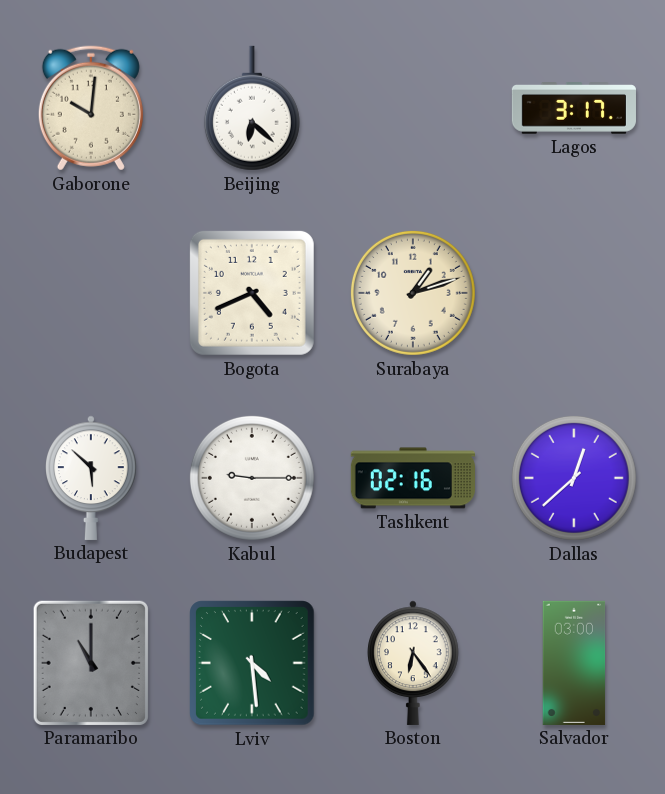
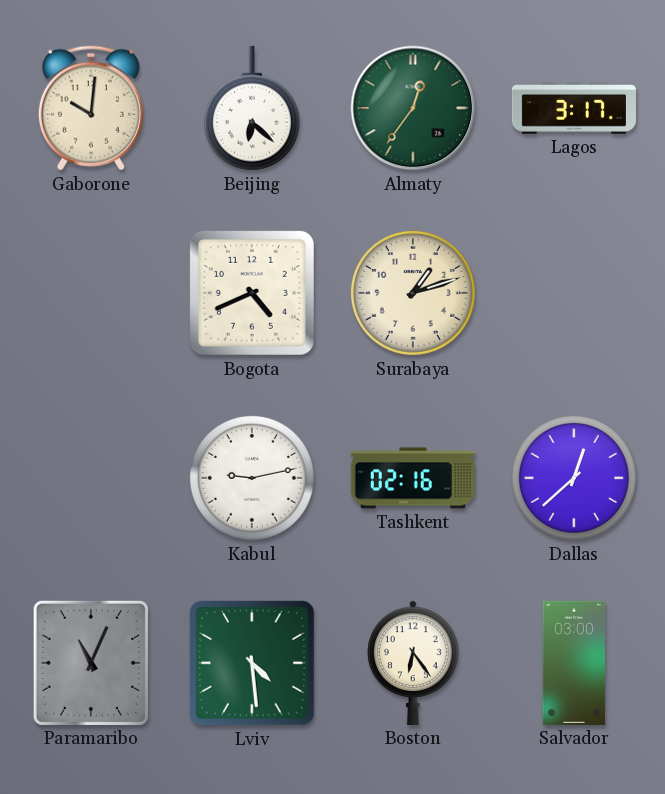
Almaty: none -> 12:36
Budapest: 5:52 -> none
Kabul: 9:15 -> 9:13
Paramaribo: 11:00 -> 11:04
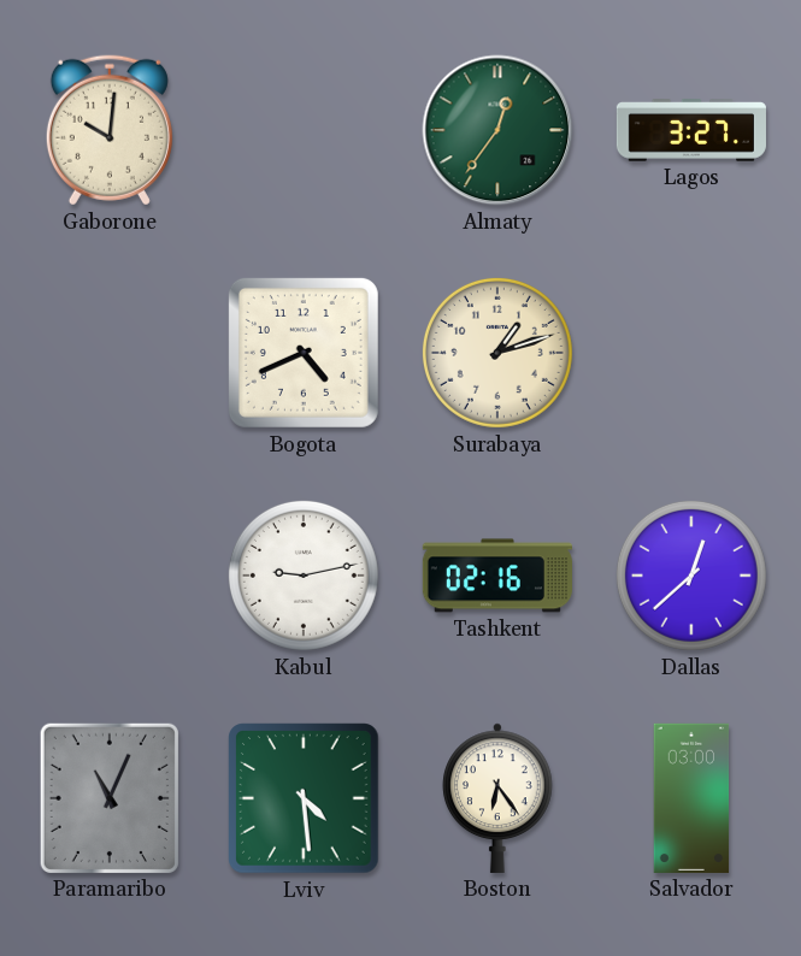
Beijing: 6:22 -> none
Lagos: 3:17 -> 3:27
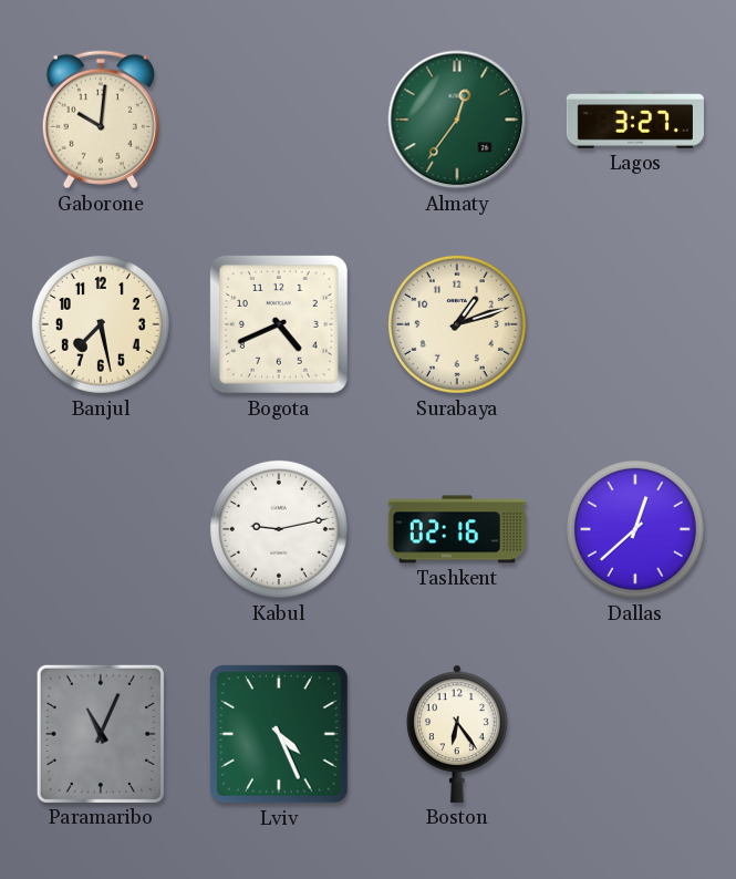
Banjul: none -> 7:28
Lviv: 4:29 -> 4:26
Salvador: 03:00 -> none
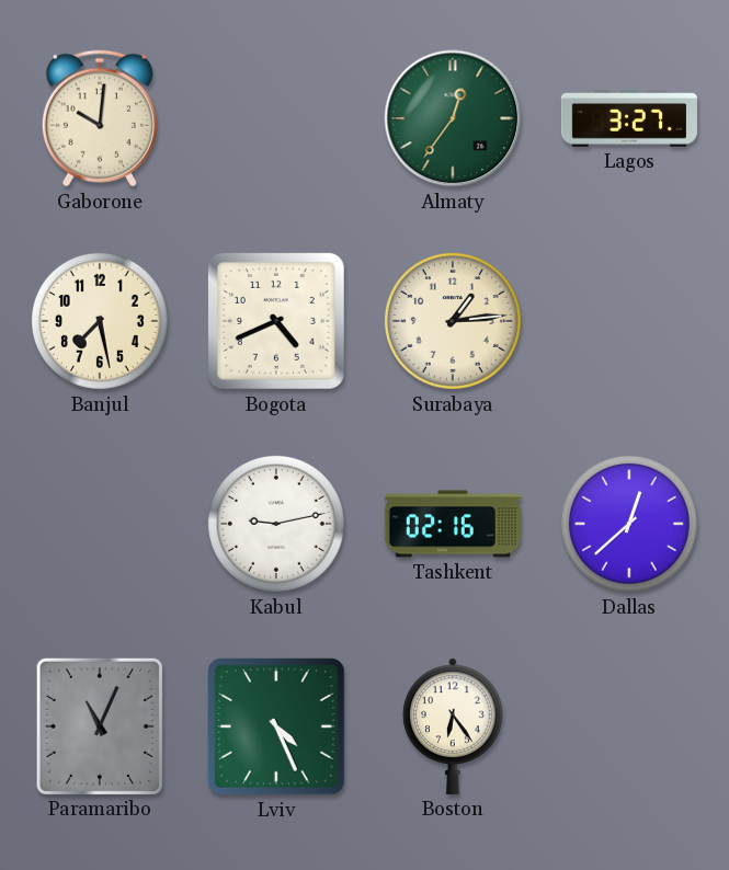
Surabaya: 1:12 -> 1:14
